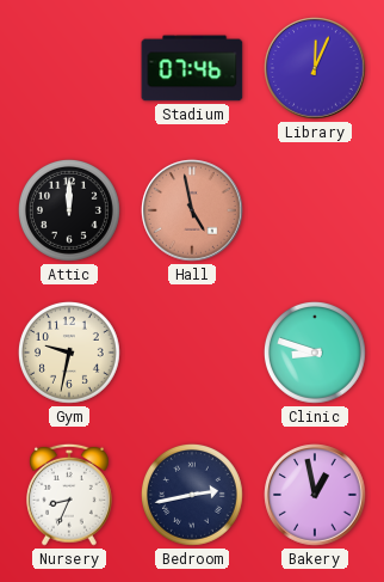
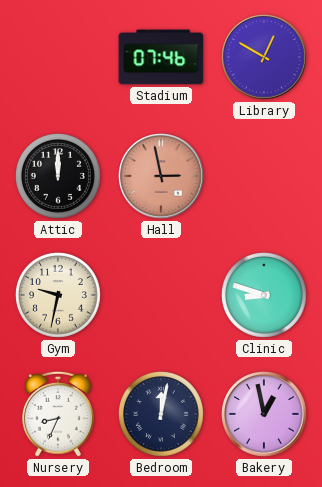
Library: 12:04 -> 12:50
Hall: 4:58 -> 2:58
Bedroom: 2:43 -> 12:02
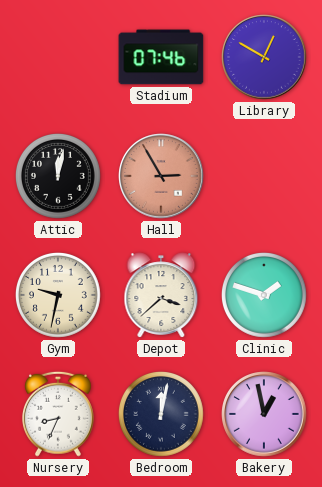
Attic: 12:00 -> 12:02
Hall: 2:58 -> 2:55
Depot: none -> 3:38
Clinic: 8:48 -> 1:48
